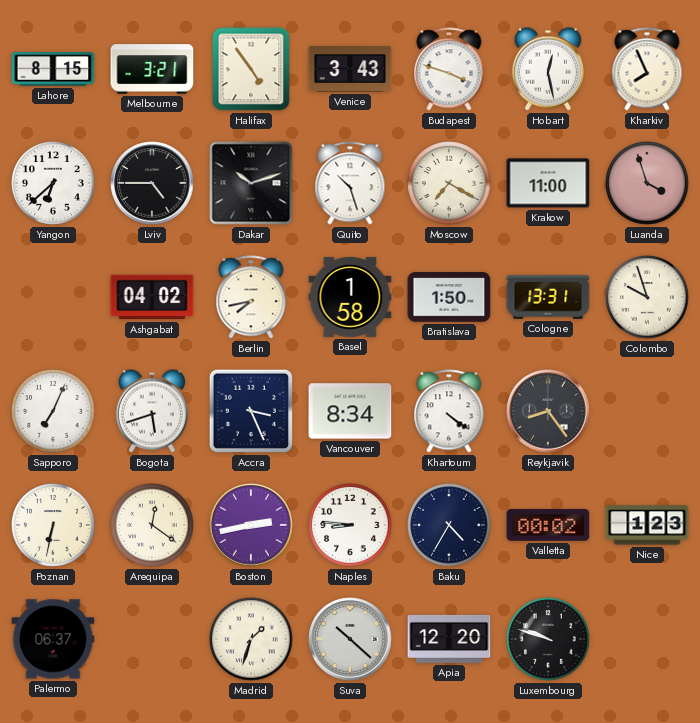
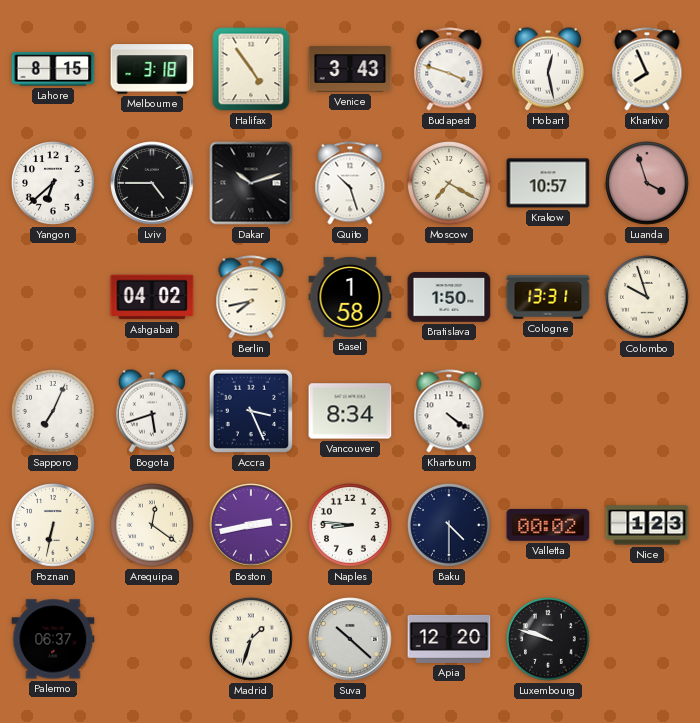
Melbourne: 3:21 -> 3:18
Krakow: 11:00 -> 10:57
Reykjavik: 8:24 -> none
Baku: 4:35 -> 4:30
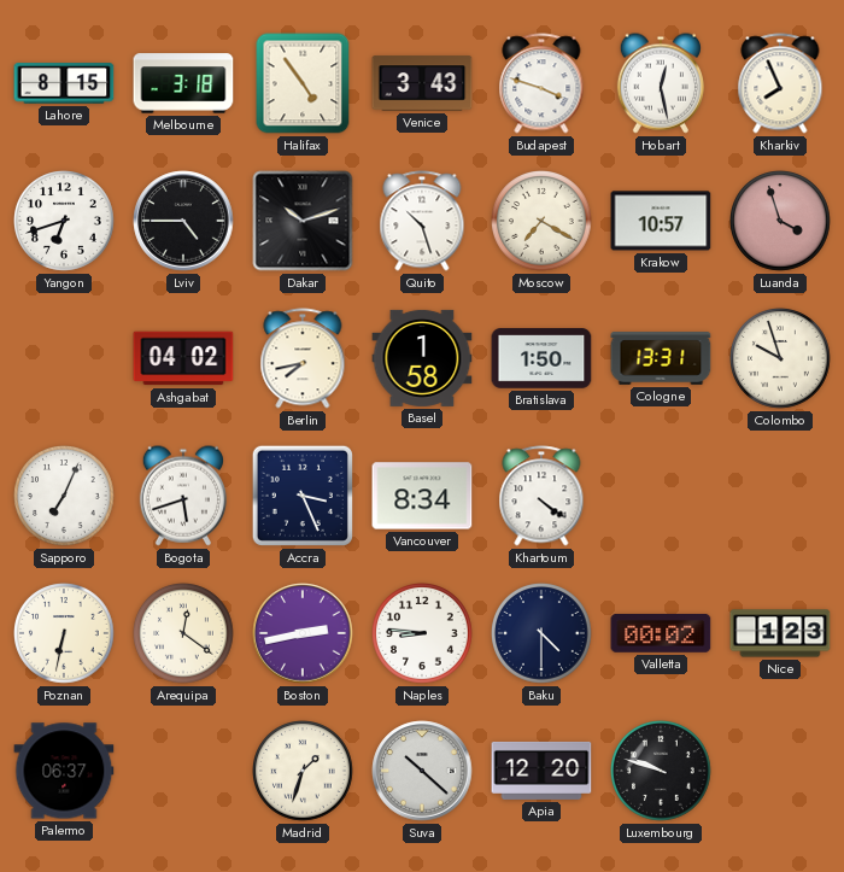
Yangon: 6:38 -> 6:42
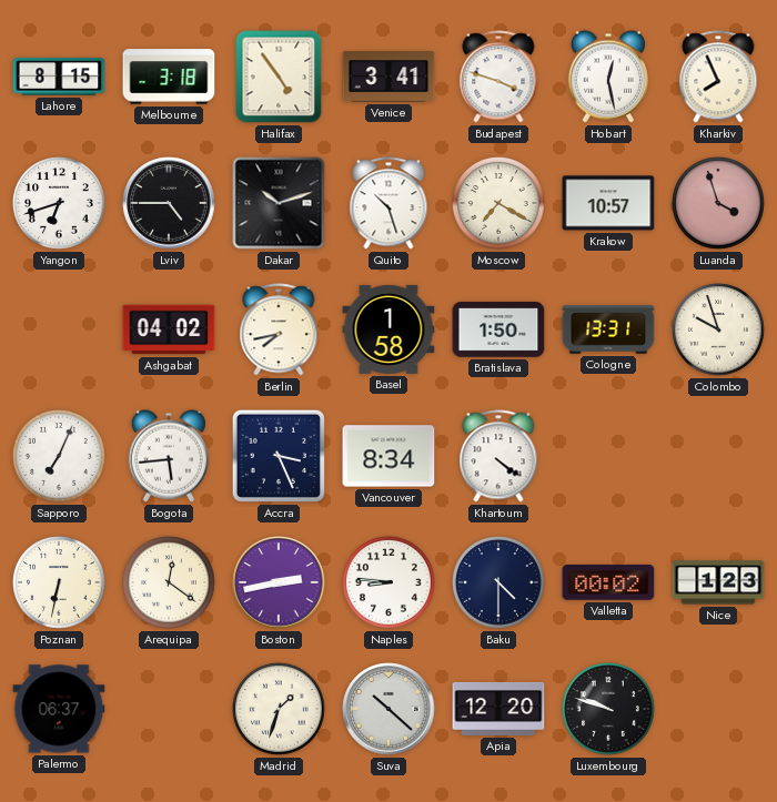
Venice: 3:43 -> 3:41
Bogota: 5:42 -> 5:44
